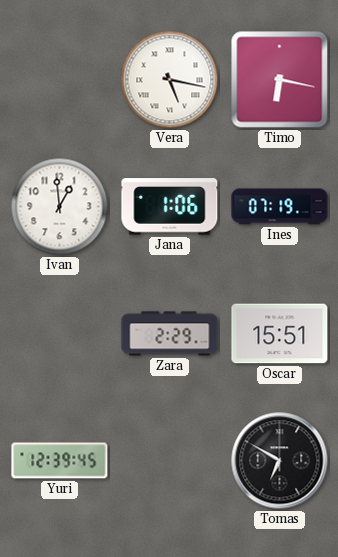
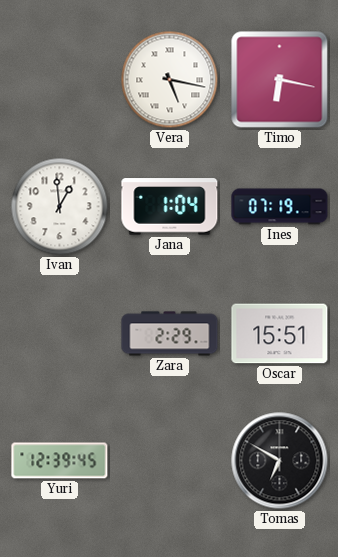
Jana: 1:06 -> 1:04
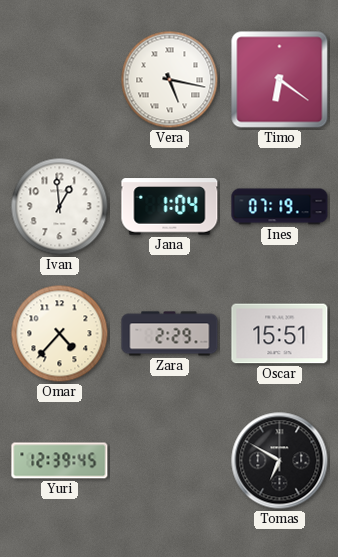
Timo: 6:17 -> 6:21
Omar: none -> 4:37
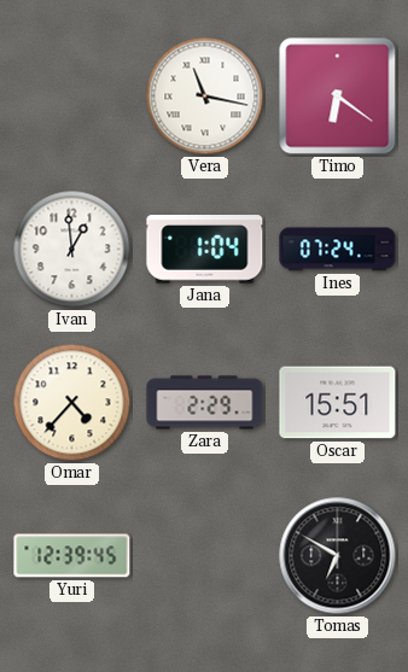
Vera: 5:17 -> 11:17
Ines: 07:19 -> 07:24
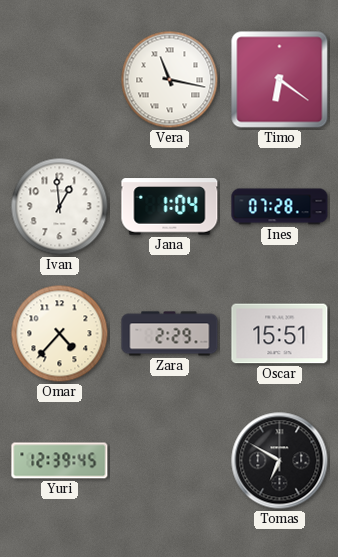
Ines: 07:24 -> 07:28
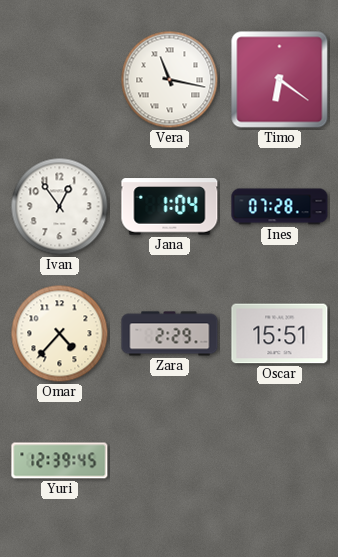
Ivan: 12:59 -> 12:54
Tomas: 6:50 -> none
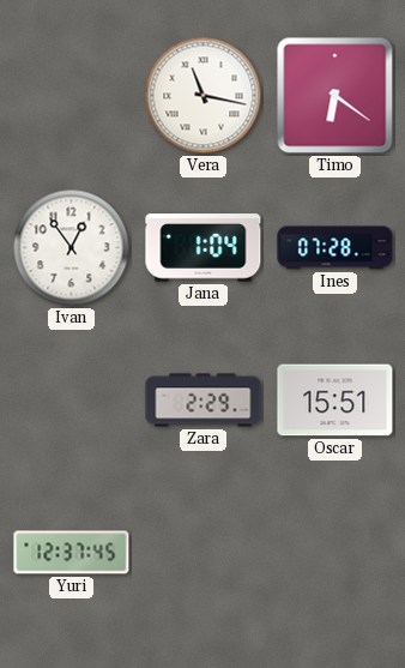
Omar: 4:37 -> none
Yuri: 12:39 -> 12:37
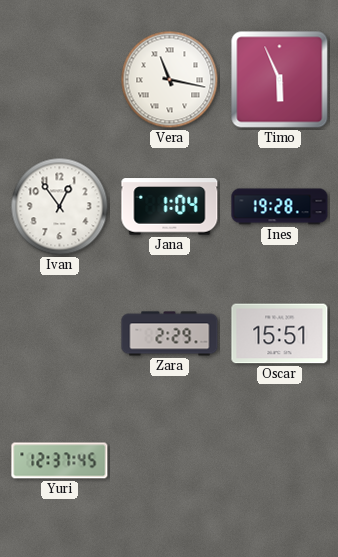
Timo: 6:21 -> 5:56
Ines: 07:28 -> 19:28
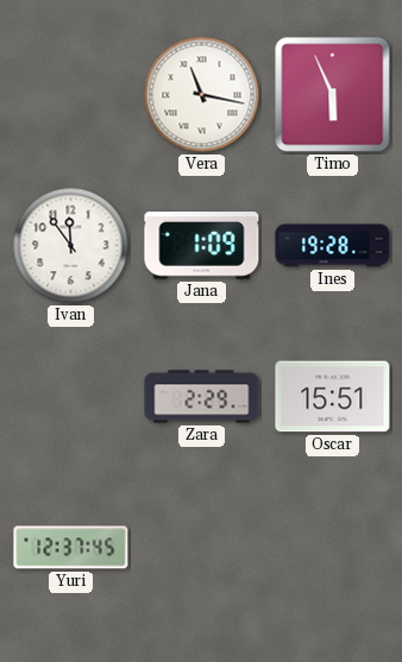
Ivan: 12:54 -> 11:54
Jana: 1:04 -> 1:09
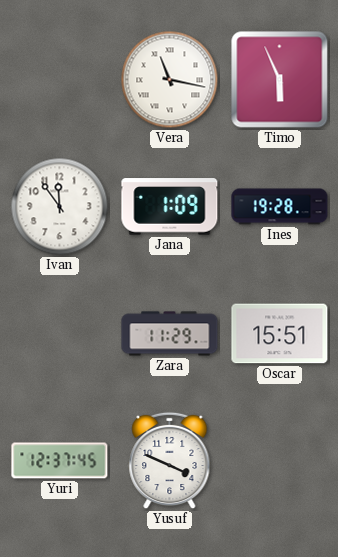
Zara: 2:29 -> 11:29
Yusuf: none -> 3:49
